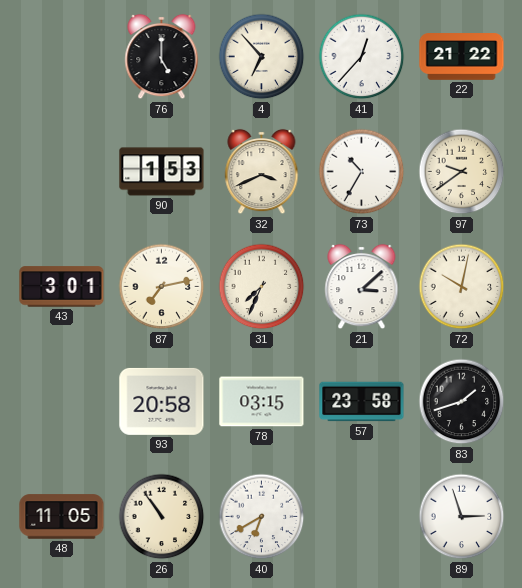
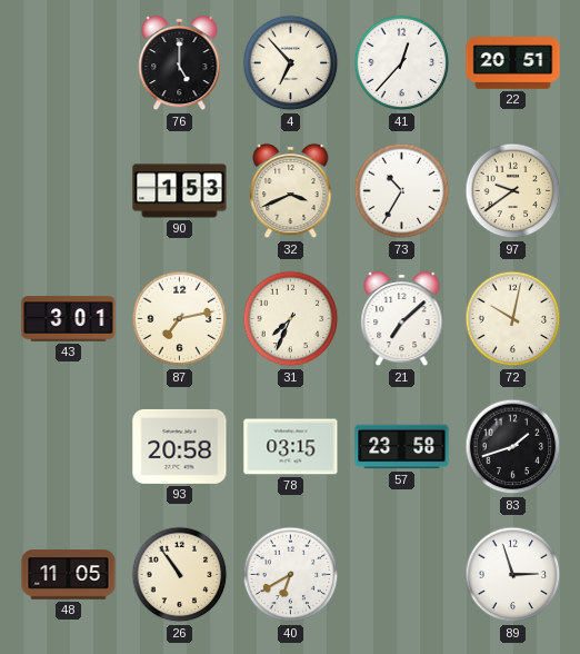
22: 21:22 -> 20:51
21: 3:08 -> 7:08
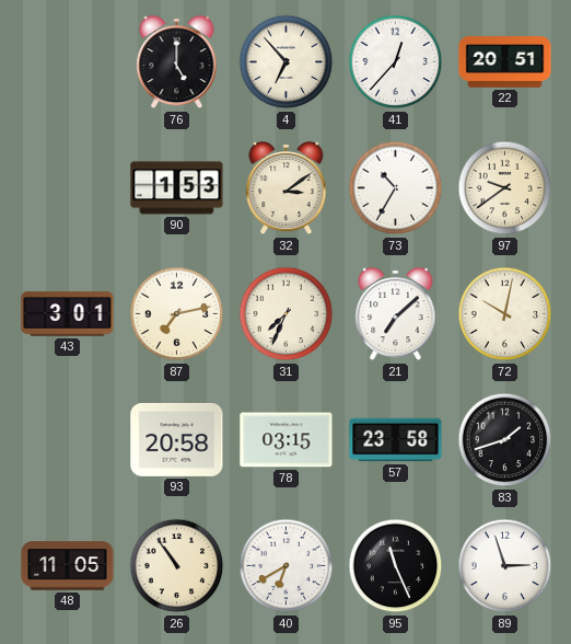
32: 3:41 -> 3:09
95: none -> 11:26
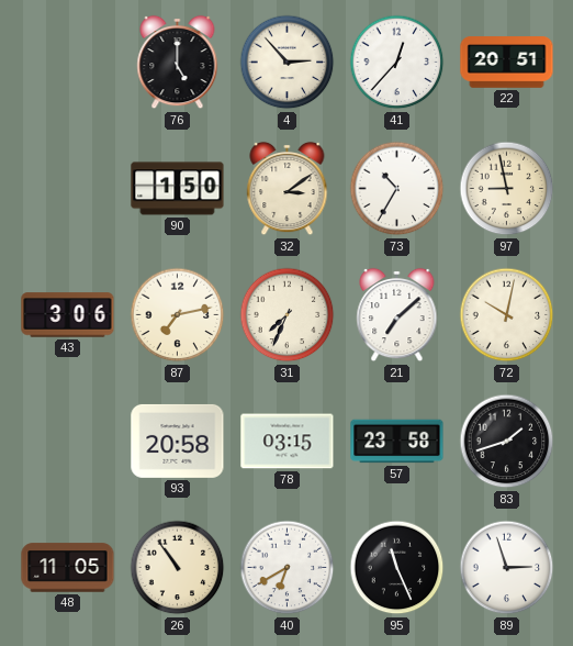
4: 6:53 -> 2:53
90: 1:53 -> 1:50
97: 9:39 -> 8:58
43: 3:01 -> 3:06
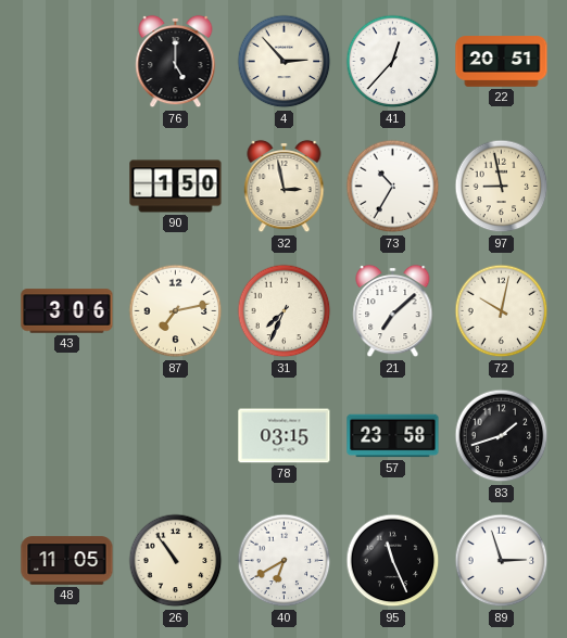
32: 3:09 -> 2:58
93: 20:58 -> none
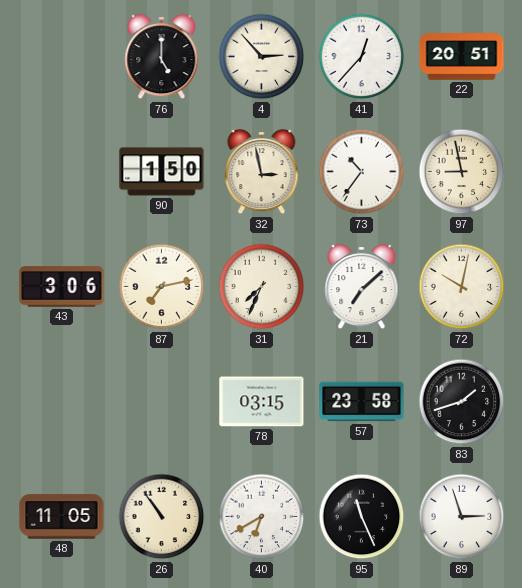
73: 10:35 -> 10:36
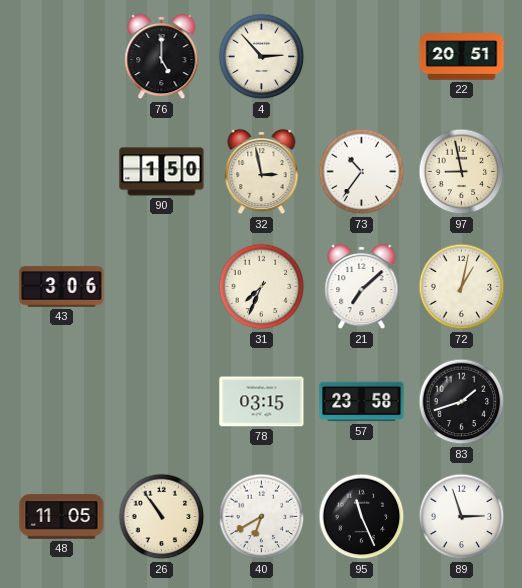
41: 12:37 -> none
87: 7:13 -> none
72: 10:02 -> 1:02
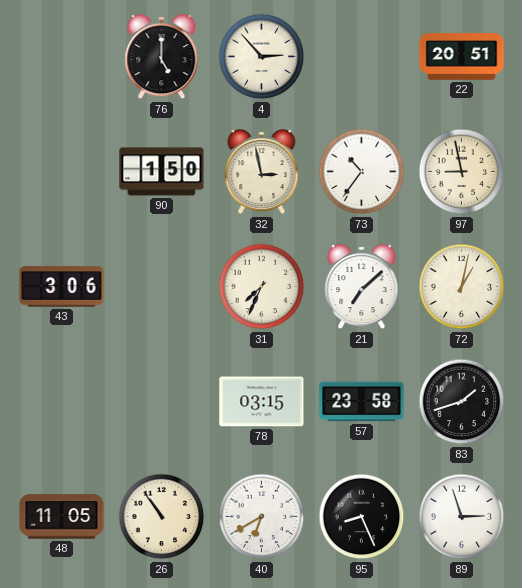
95: 11:26 -> 8:26
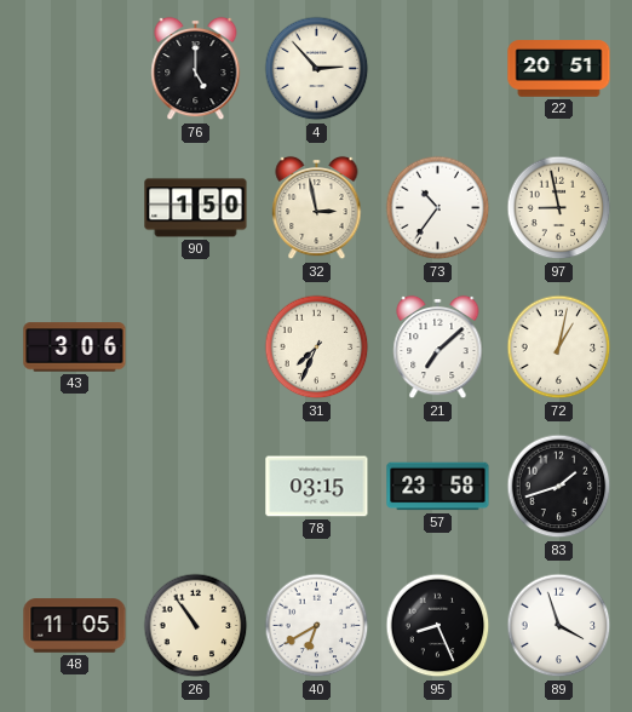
89: 2:57 -> 3:57
